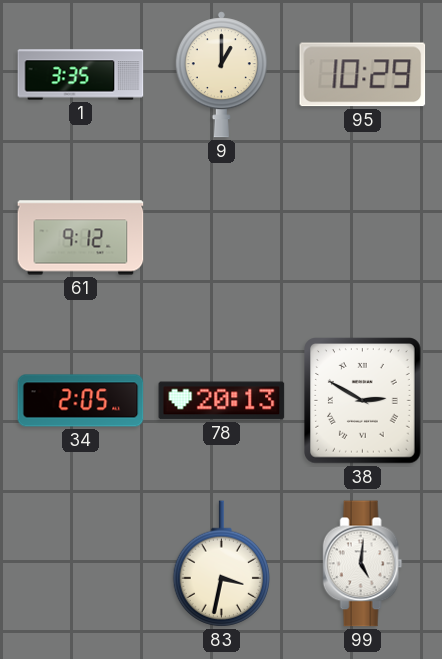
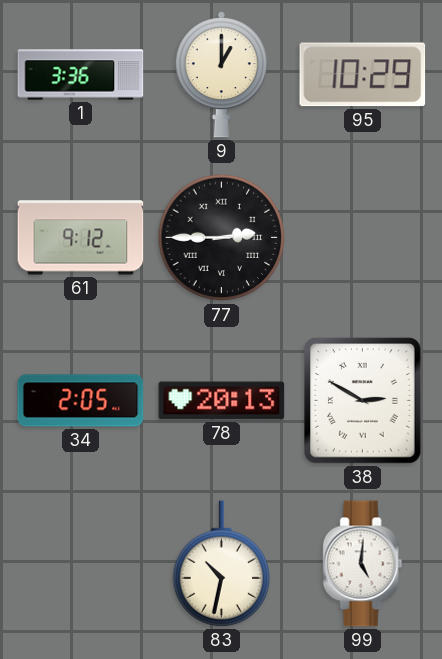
1: 3:35 -> 3:36
77: none -> 2:45
83: 3:32 -> 10:32
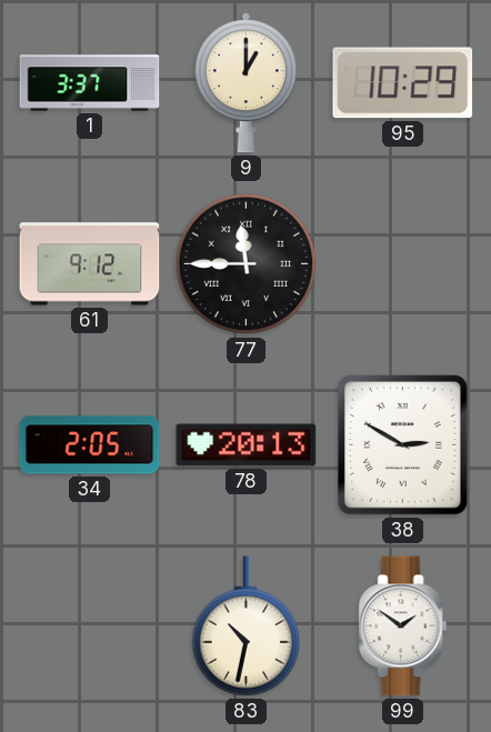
1: 3:36 -> 3:37
77: 2:45 -> 11:45
99: 5:01 -> 1:51
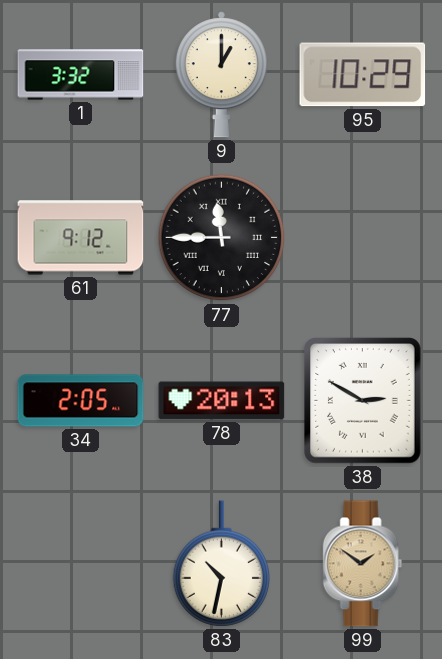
1: 3:37 -> 3:32
99 dial: white -> champagne
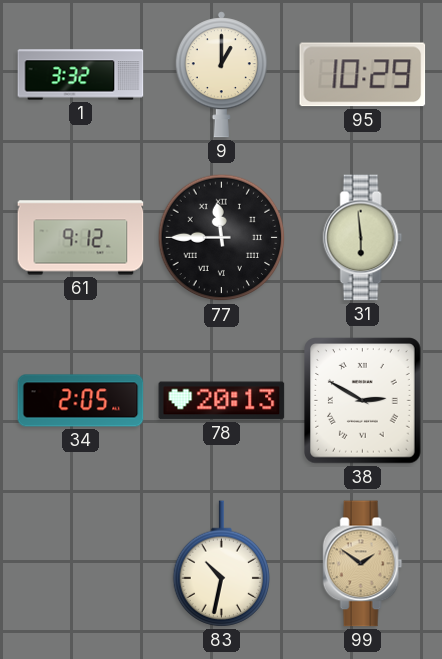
31: none -> 5:59
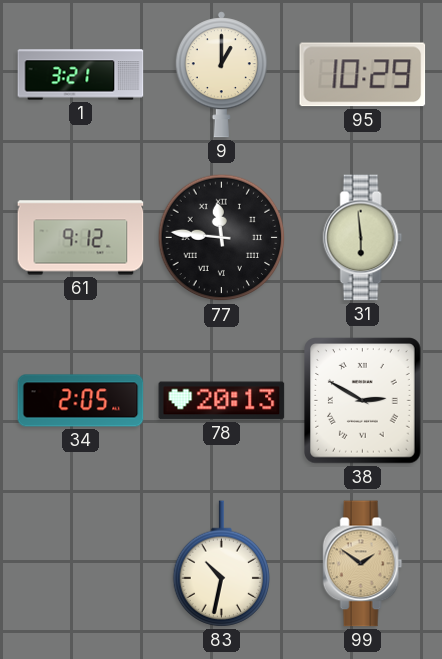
1: 3:32 -> 3:21
77: 11:45 -> 11:46
